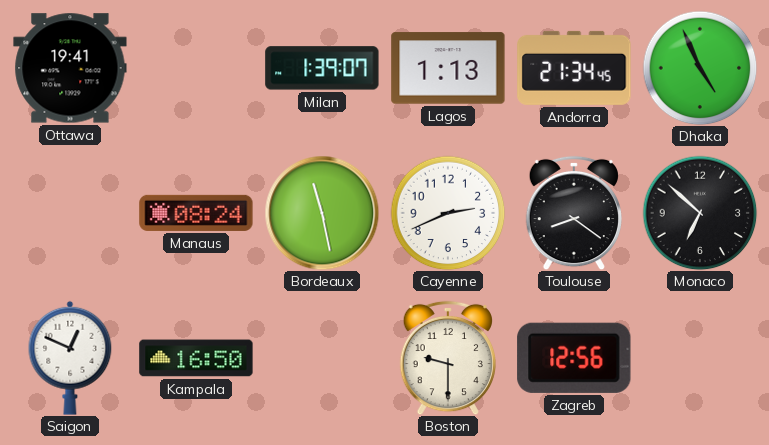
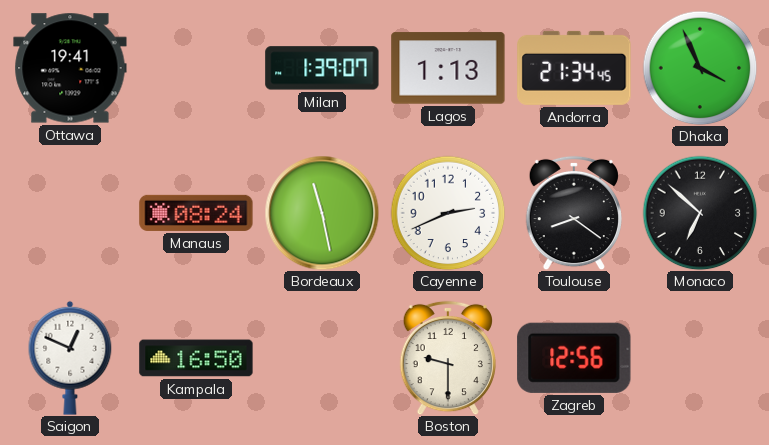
Dhaka: 4:56 -> 3:56
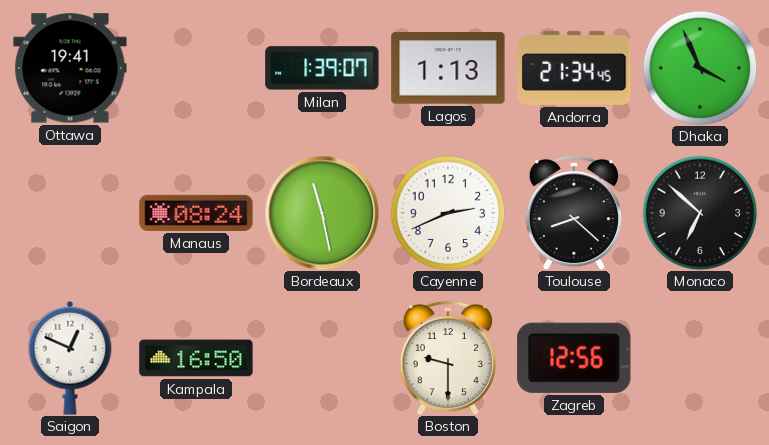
Toulouse: 8:21 -> 8:22
